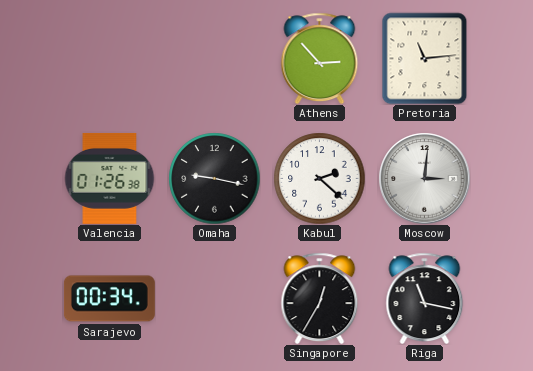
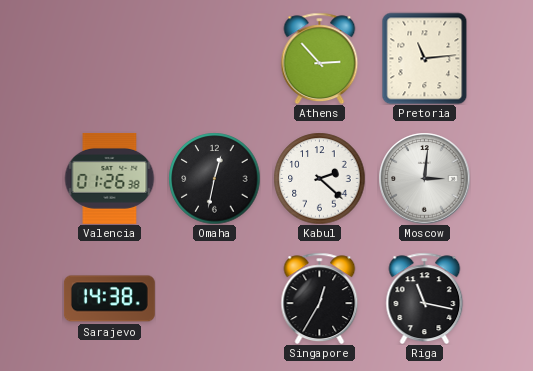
Omaha: 9:17 -> 12:32
Sarajevo: 00:34 -> 14:38
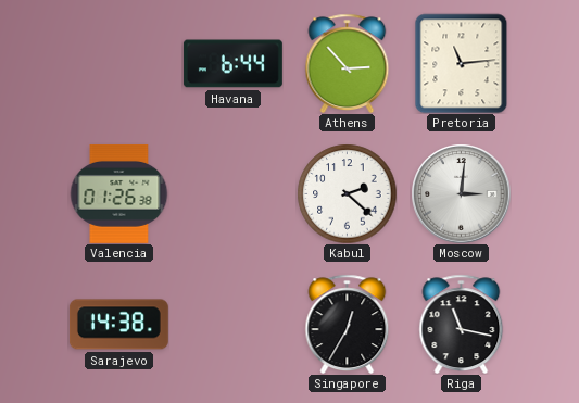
Havana: none -> 6:44
Omaha: 12:32 -> none
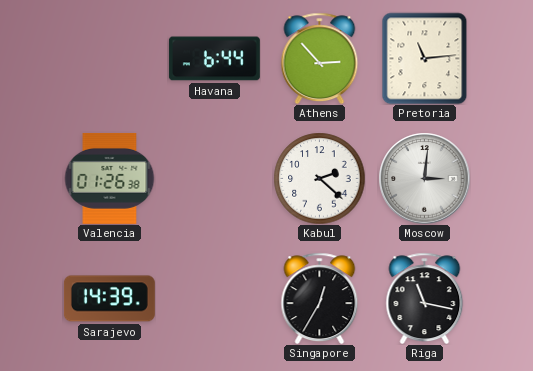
Sarajevo: 14:38 -> 14:39
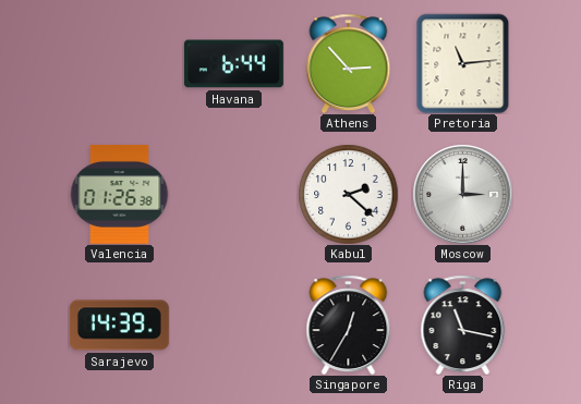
Moscow: 3:01 -> 3:00
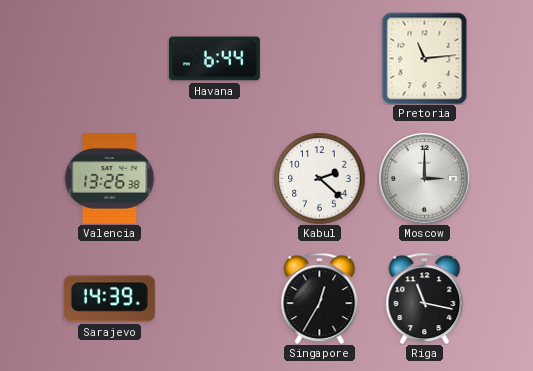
Athens: 2:53 -> none
Valencia: 01:26 -> 13:26
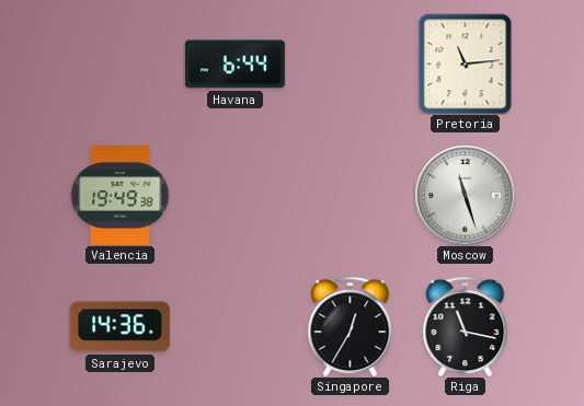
Valencia: 13:26 -> 19:49
Kabul: 2:22 -> none
Moscow: 3:00 -> 11:27
Sarajevo: 14:39 -> 14:36
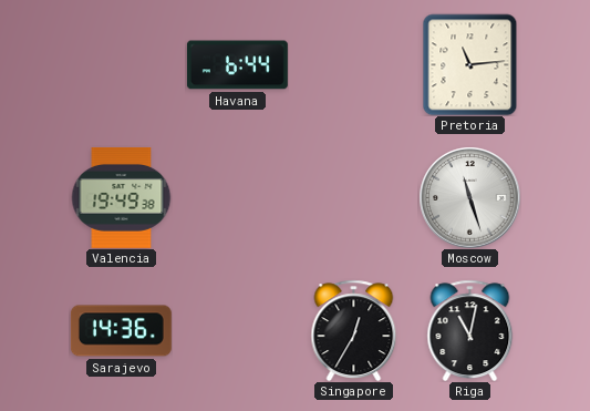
Riga: 11:17 -> 11:02
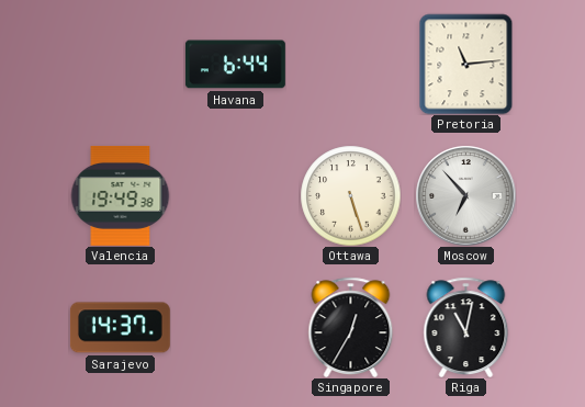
Ottawa: none -> 5:27
Moscow: 11:27 -> 6:53
Sarajevo: 14:36 -> 14:37
